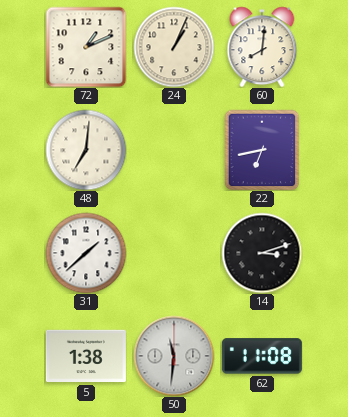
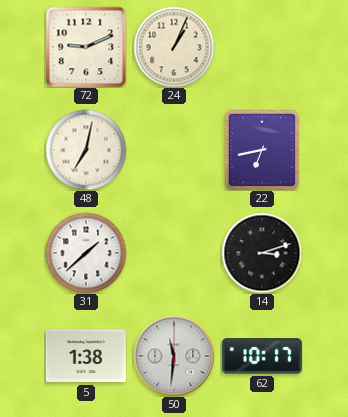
72: 1:11 -> 9:11
60: 8:01 -> none
48: 7:01 -> 7:02
62: 11:08 -> 10:17
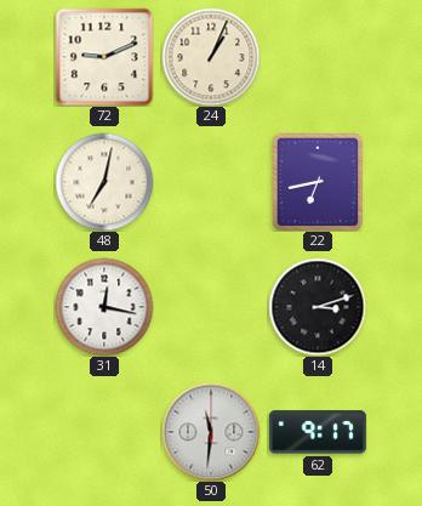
31: 1:38 -> 12:17
5: 1:38 -> none
62: 10:17 -> 9:17
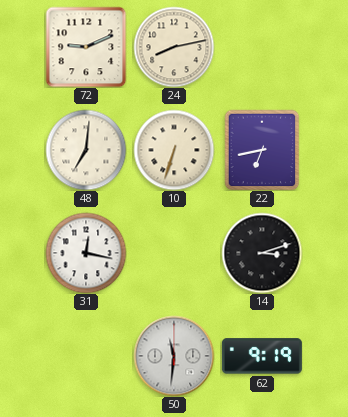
24: 1:04 -> 8:13
48: 7:02 -> 7:01
10: none -> 6:33
62: 9:17 -> 9:19
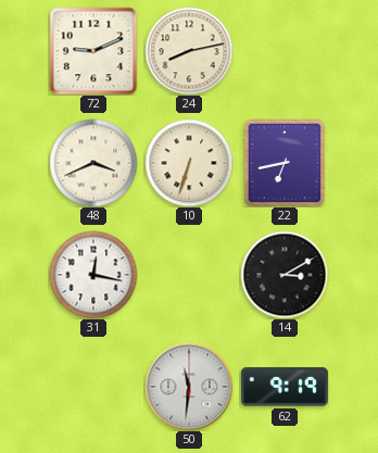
48: 7:01 -> 3:41
14: 3:12 -> 3:10
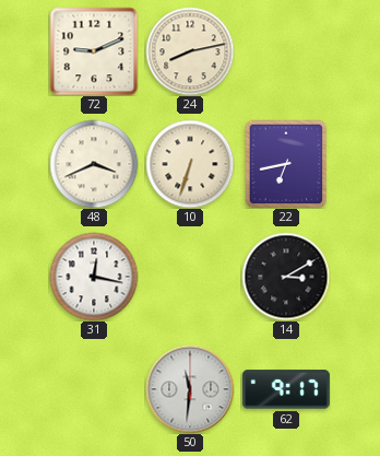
62: 9:19 -> 9:17
